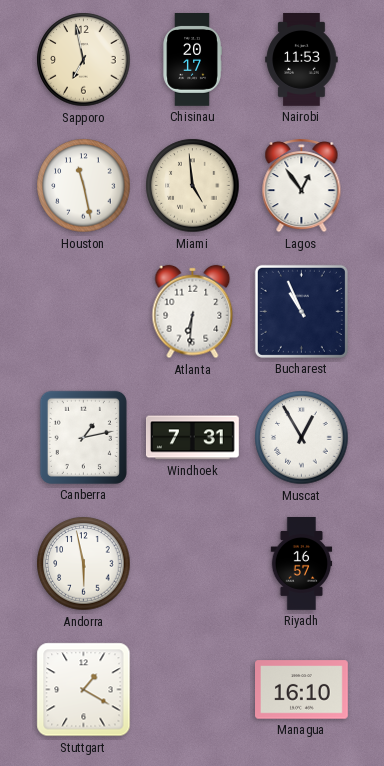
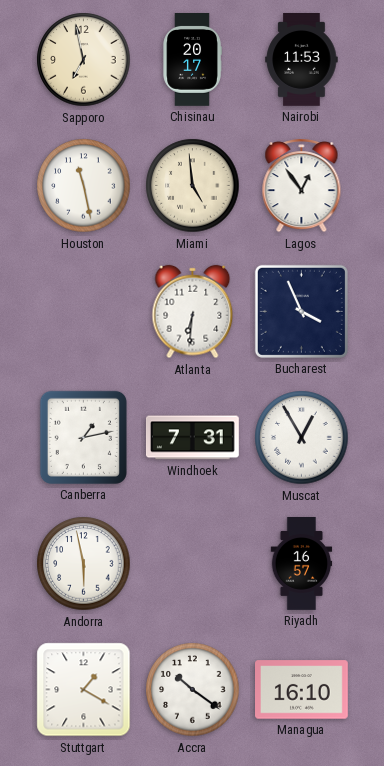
Bucharest: 10:56 -> 3:56
Accra: none -> 10:21
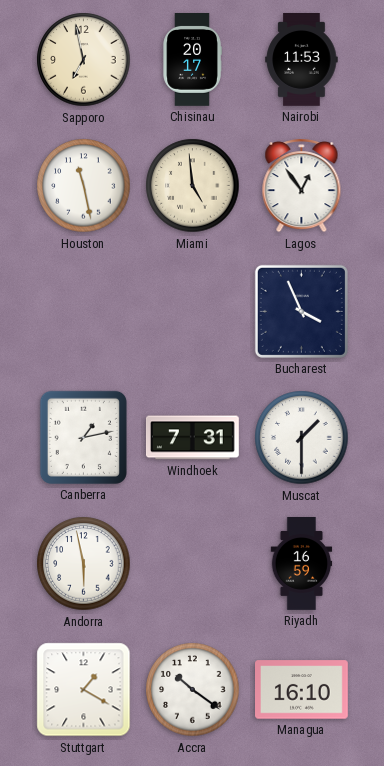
Atlanta: 6:31 -> none
Muscat: 12:55 -> 1:30
Riyadh: 16:57 -> 16:59
